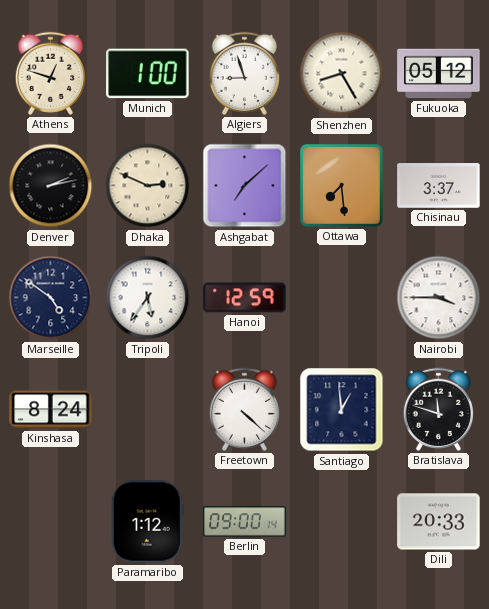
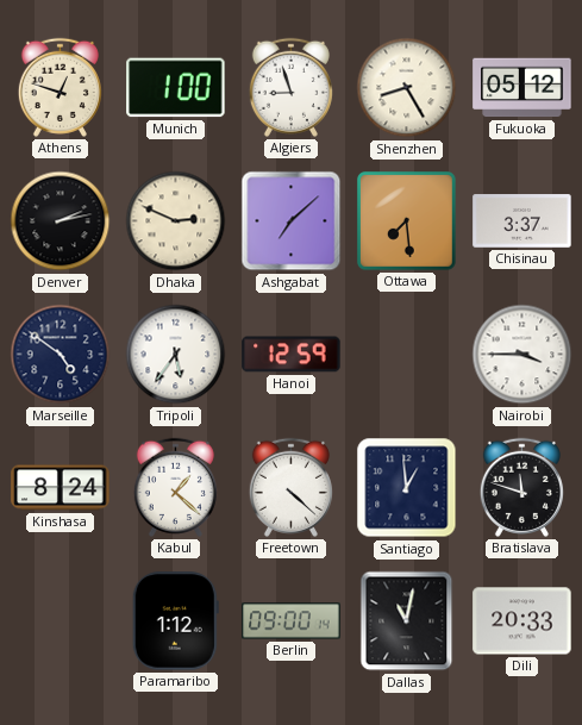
Kabul: none -> 1:22
Dallas: none -> 11:02
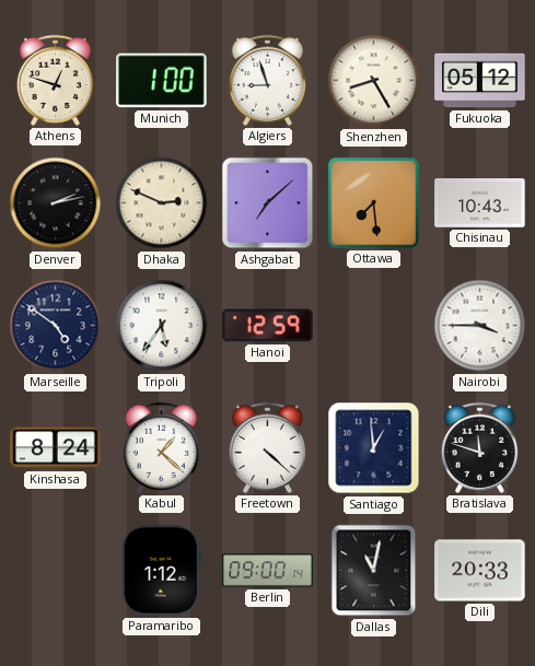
Chisinau: 3:37 -> 10:43
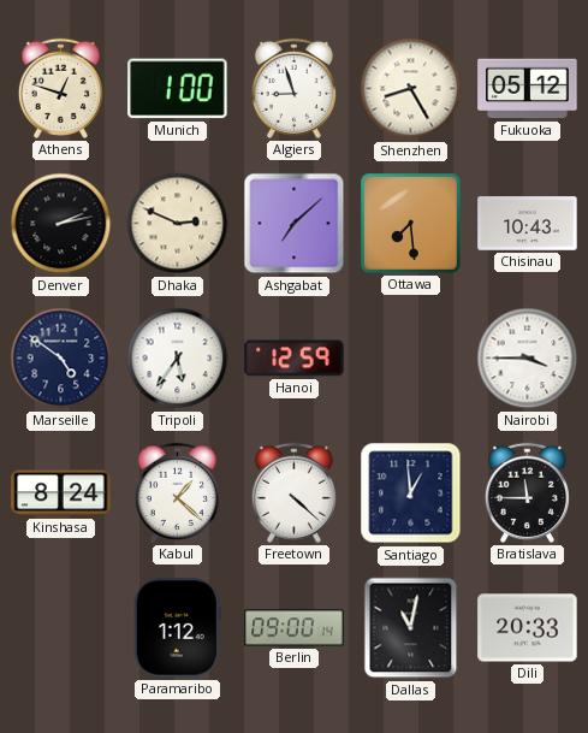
Bratislava: 11:48 -> 11:45
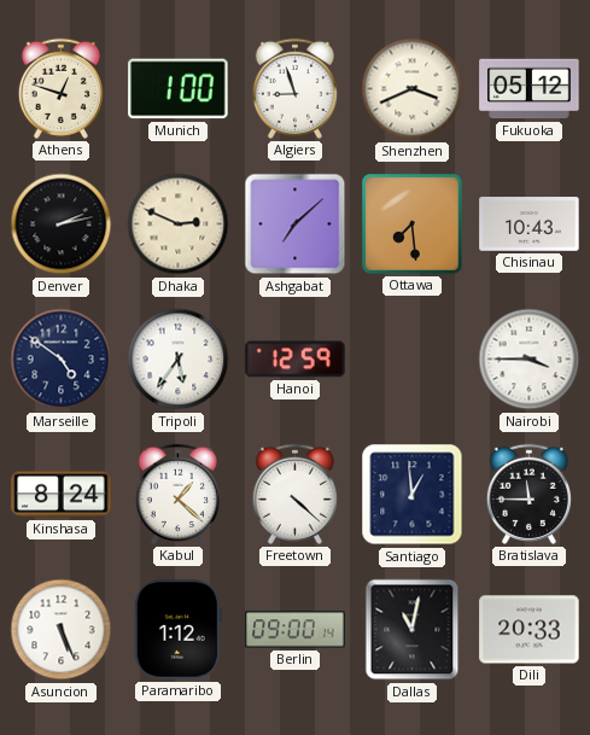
Shenzhen: 8:25 -> 3:41
Asuncion: none -> 5:26
